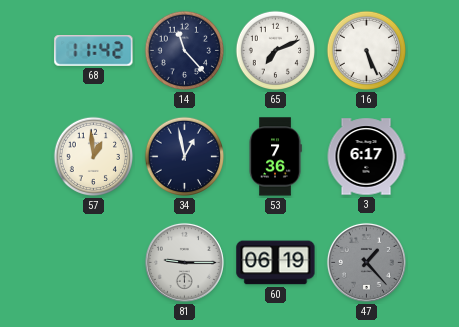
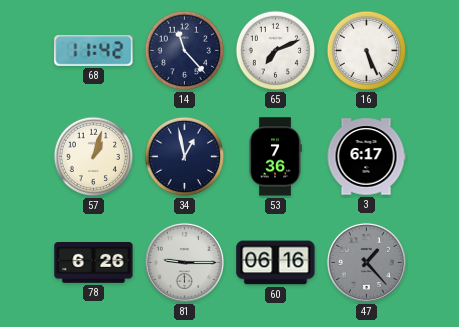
57: 12:59 -> 1:03
78: none -> 6:26
60: 06:19 -> 06:16
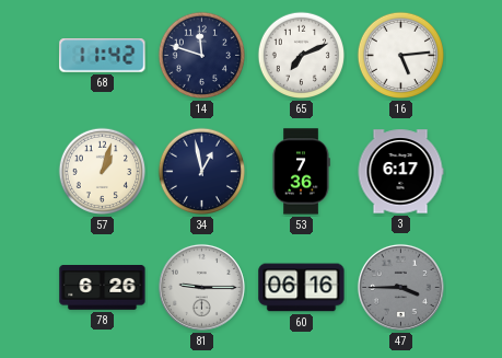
14: 11:23 -> 11:48
16: 5:26 -> 5:14
47: 1:23 -> 3:45
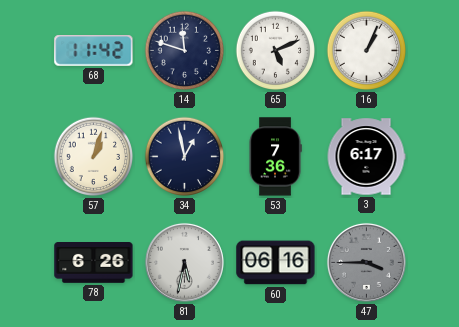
65: 7:11 -> 5:11
16: 5:14 -> 1:04
81: 9:15 -> 5:32
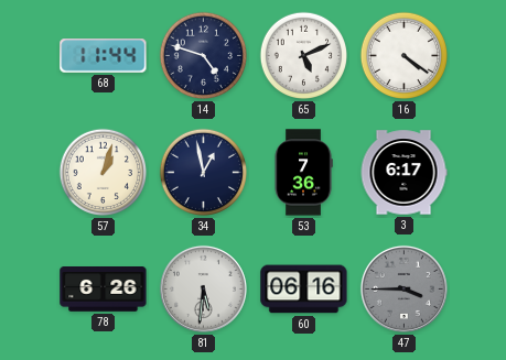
68: 11:42 -> 11:44
14: 11:48 -> 4:48
16: 1:04 -> 4:21
81: 5:32 -> 5:31
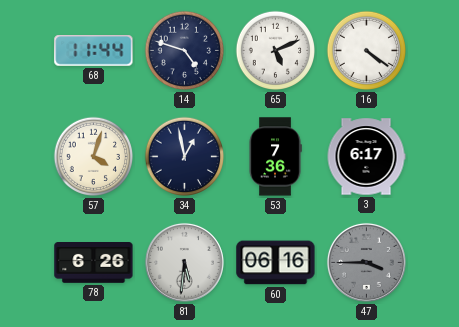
57: 1:03 -> 4:03
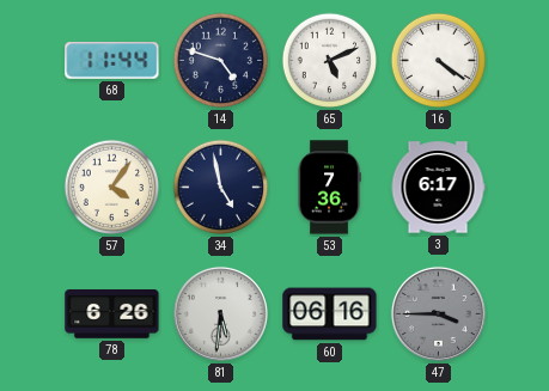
57: 4:03 -> 4:06
34: 12:58 -> 4:58
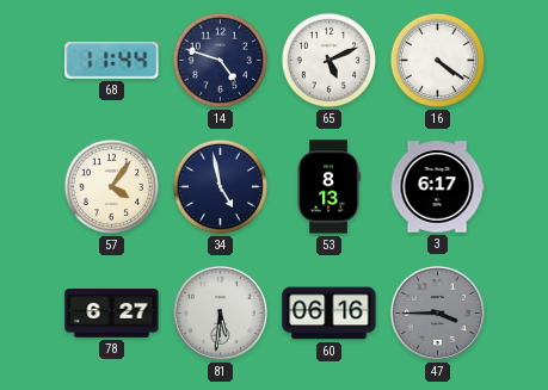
53: 7:36 -> 8:13
78: 6:26 -> 6:27
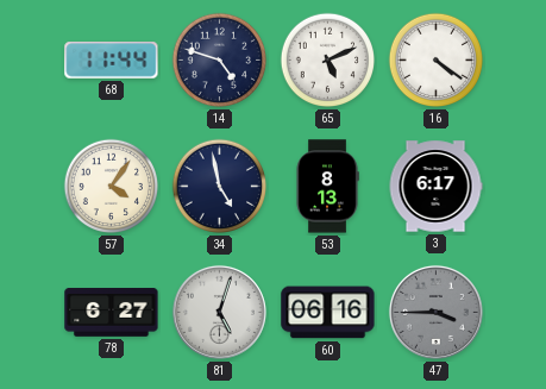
81: 5:31 -> 5:03
